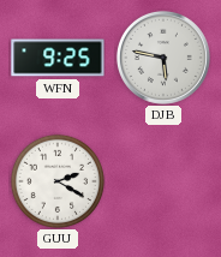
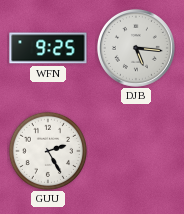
DJB: 5:47 -> 5:16
GUU: 2:20 -> 2:25
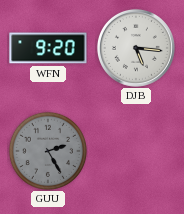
WFN: 9:25 -> 9:20
GUU dial: white -> grey
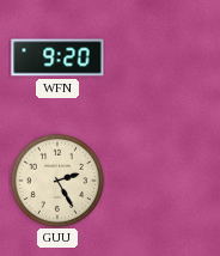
DJB: 5:16 -> none
GUU dial: grey -> cream
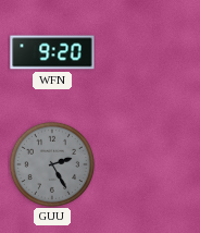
GUU dial: cream -> grey
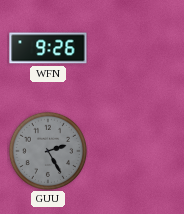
WFN: 9:20 -> 9:26
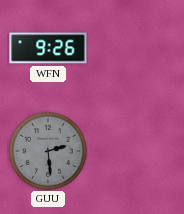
GUU: 2:25 -> 2:29
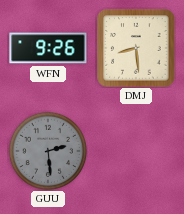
DMJ: none -> 8:29
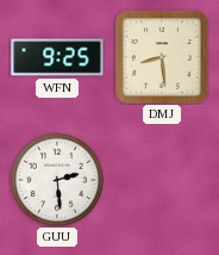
WFN: 9:26 -> 9:25
GUU dial: grey -> white
